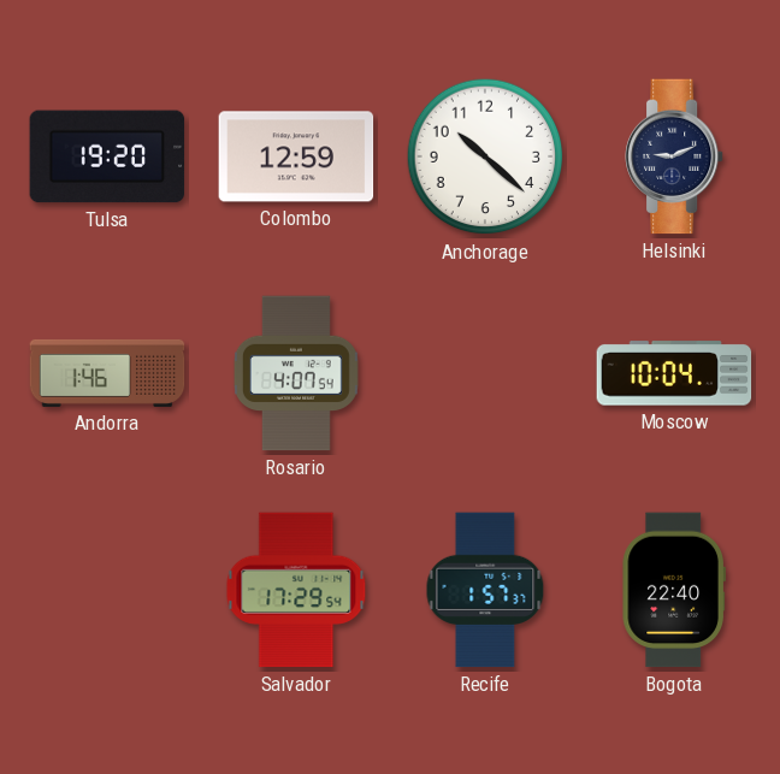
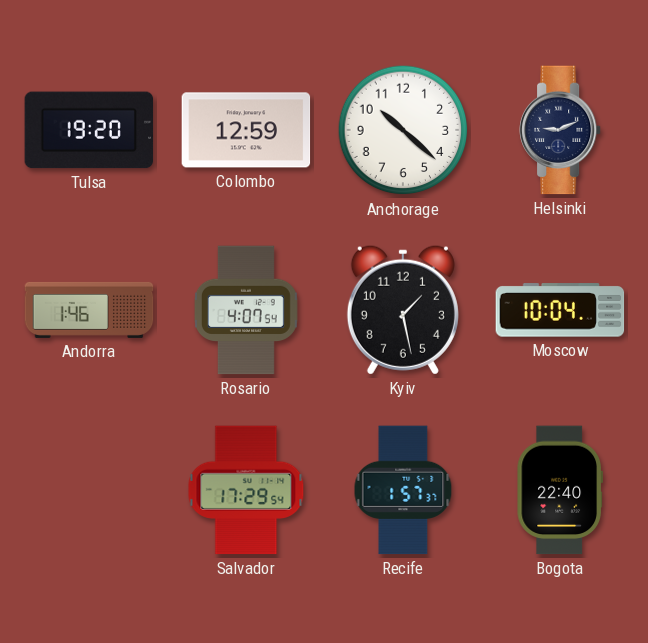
Kyiv: none -> 1:28
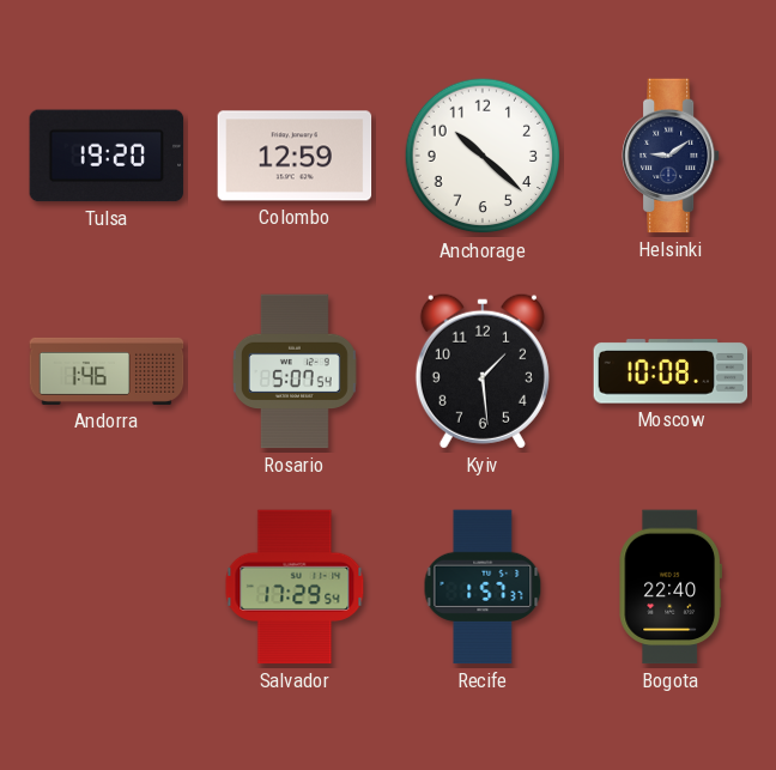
Helsinki: 9:11 -> 9:09
Rosario: 4:07 -> 5:07
Kyiv: 1:28 -> 1:29
Moscow: 10:04 -> 10:08
